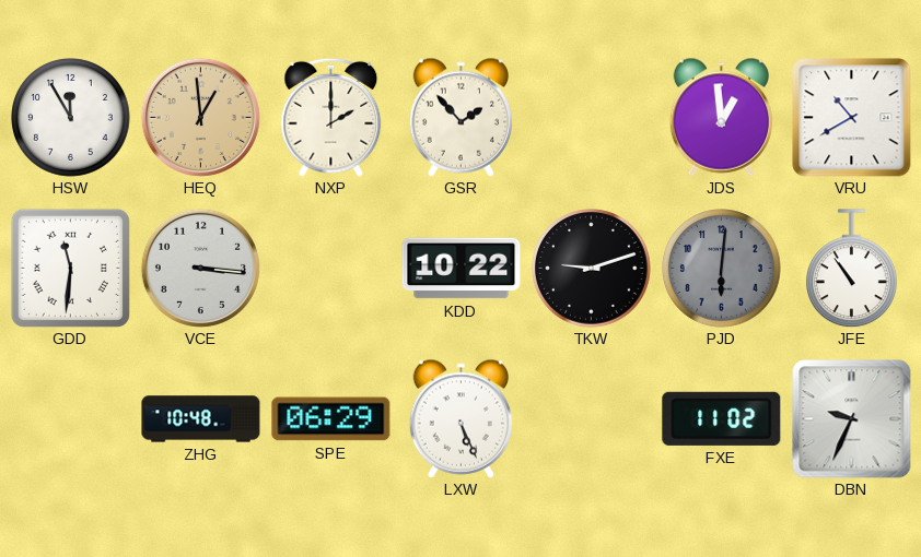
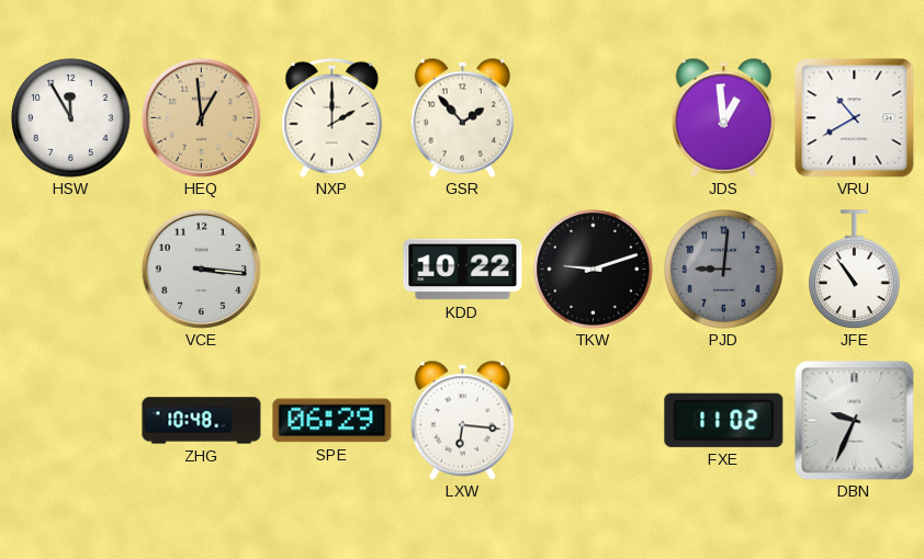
GDD: 11:31 -> none
PJD: 6:01 -> 9:01
LXW: 5:26 -> 6:16
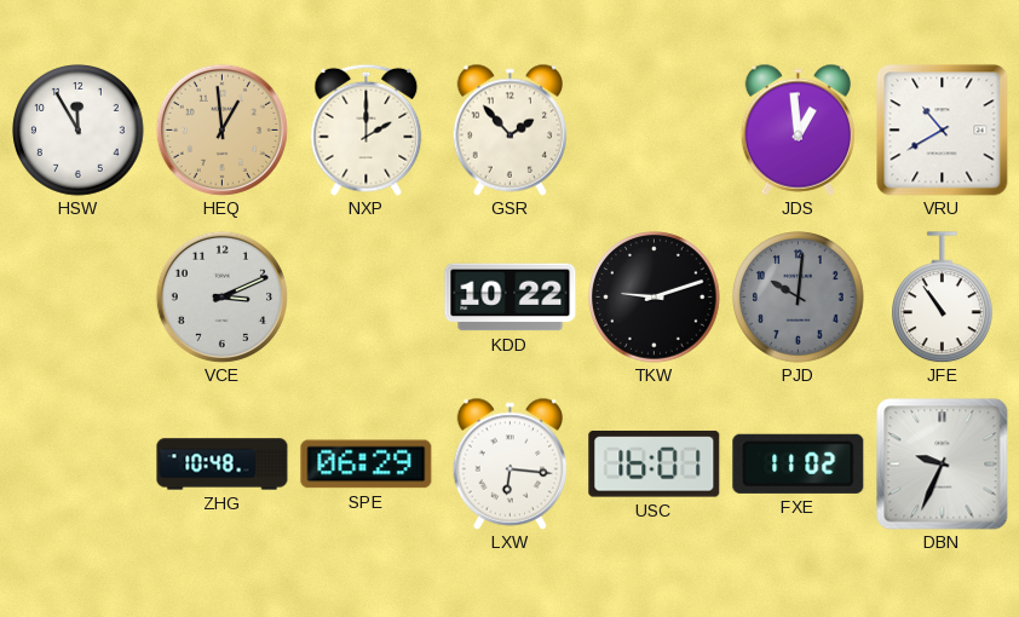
VCE: 3:16 -> 3:11
PJD: 9:01 -> 10:01
USC: none -> 16:01
